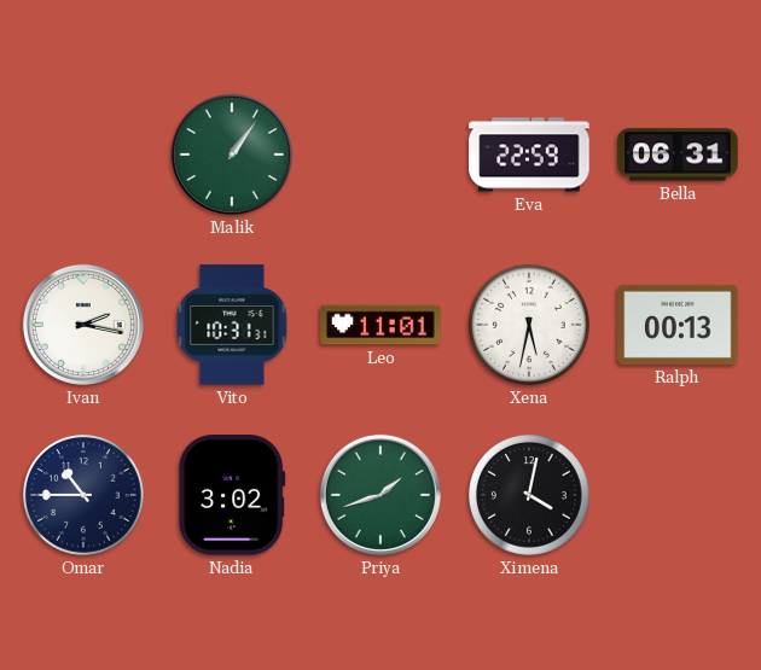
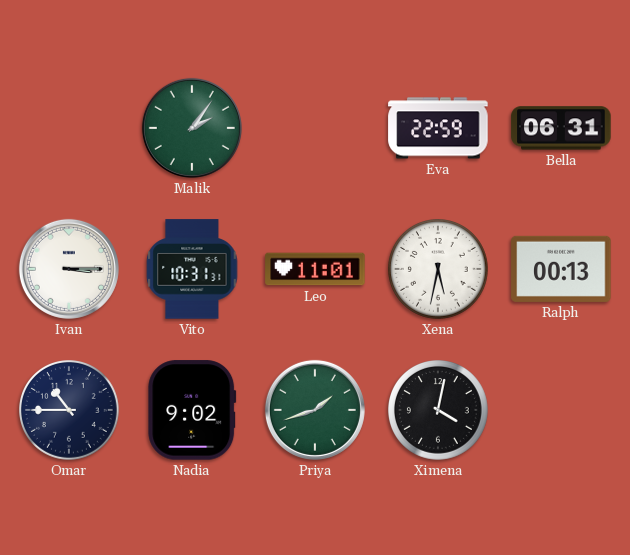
Malik: 1:06 -> 2:06
Ivan: 2:17 -> 3:15
Nadia: 3:02 -> 9:02
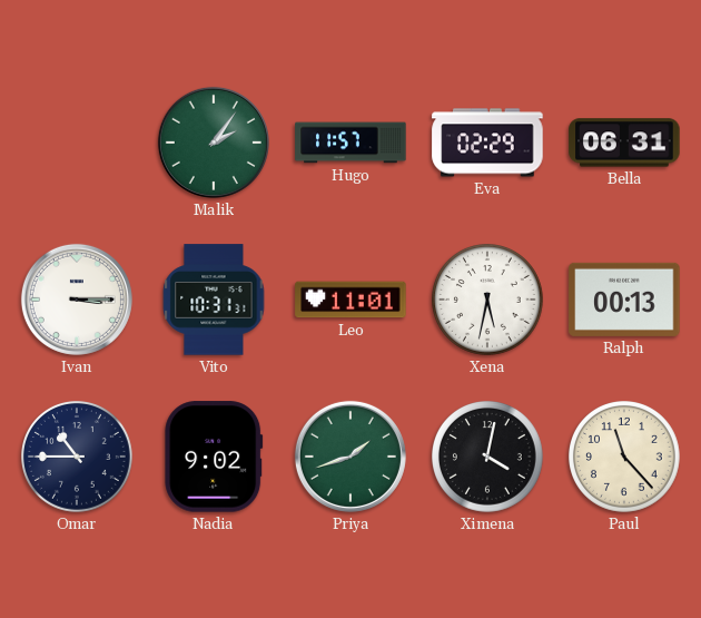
Hugo: none -> 11:57
Eva: 22:59 -> 02:29
Paul: none -> 11:23
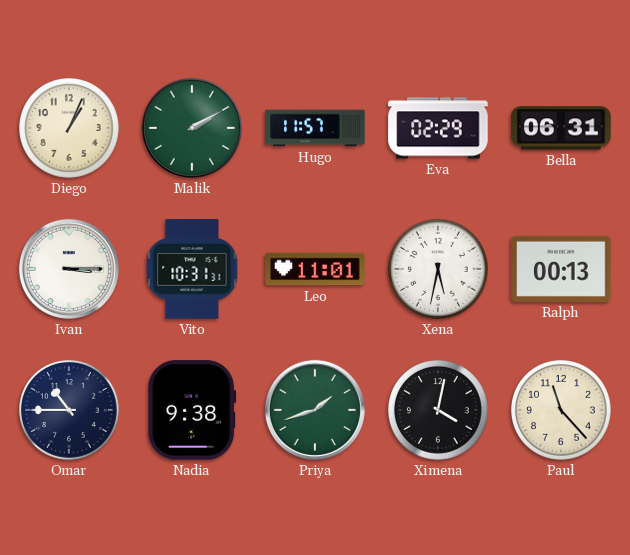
Diego: none -> 1:04
Malik: 2:06 -> 2:10
Nadia: 9:02 -> 9:38
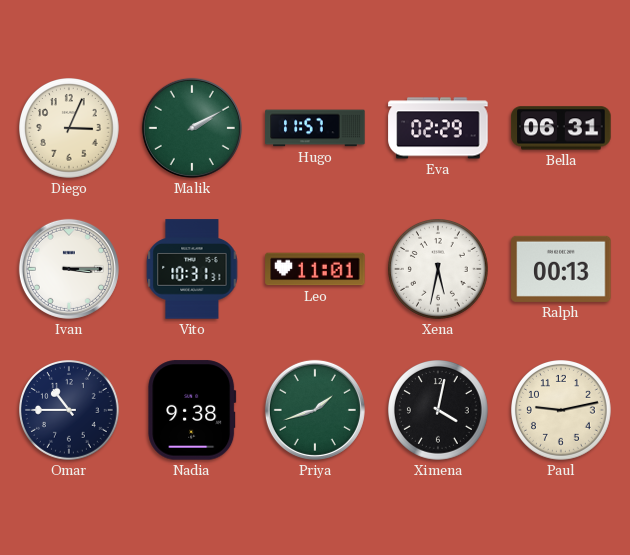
Diego: 1:04 -> 3:04
Paul: 11:23 -> 9:13
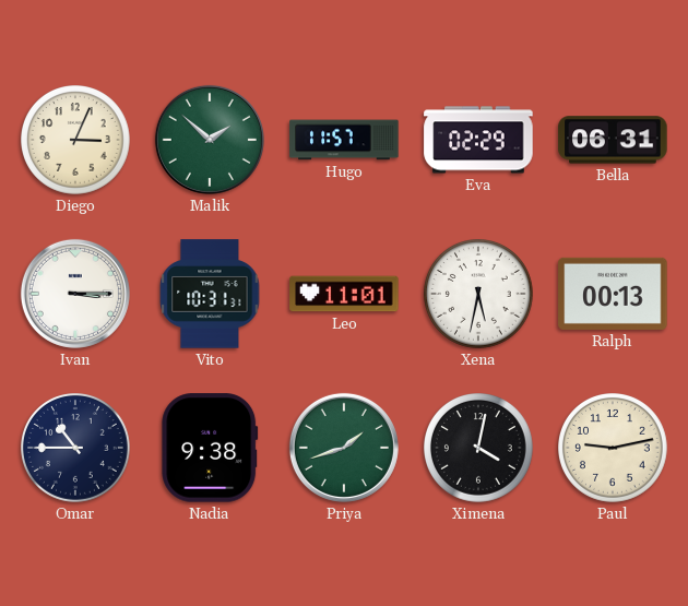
Malik: 2:10 -> 1:52
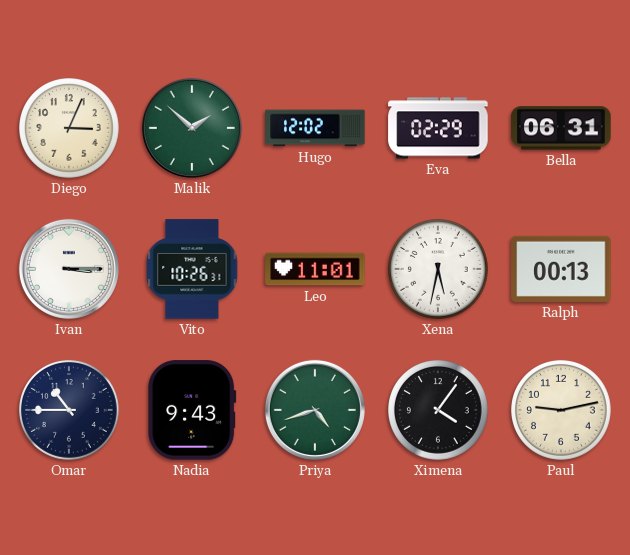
Hugo: 11:57 -> 12:02
Vito: 10:31 -> 10:26
Nadia: 9:38 -> 9:43
Priya: 1:42 -> 4:42
Ximena: 4:02 -> 4:06
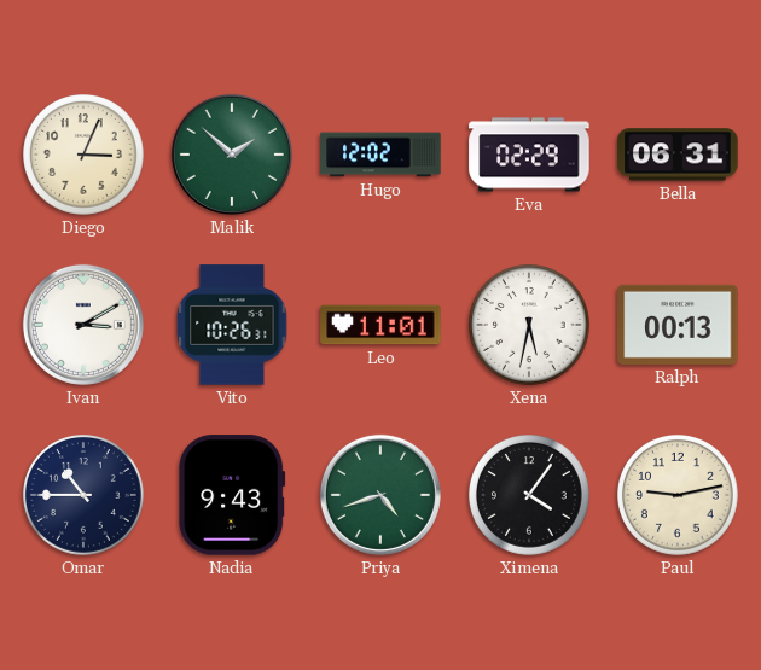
Ivan: 3:15 -> 3:10
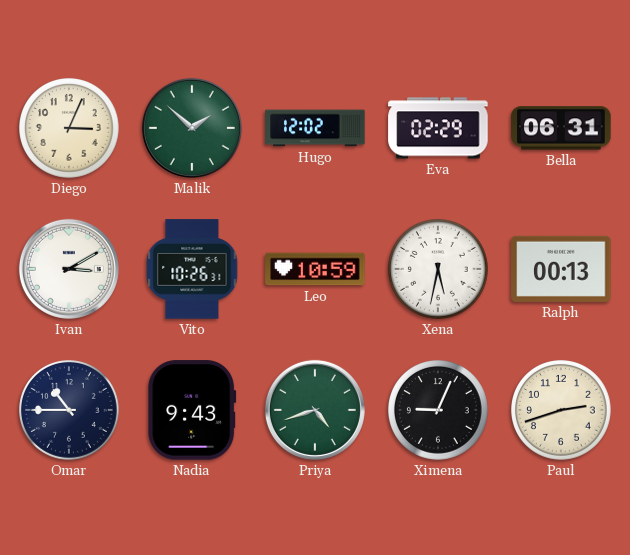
Leo: 11:01 -> 10:59
Ximena: 4:06 -> 9:04
Paul: 9:13 -> 2:42
